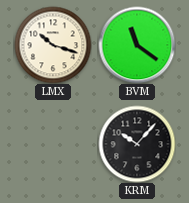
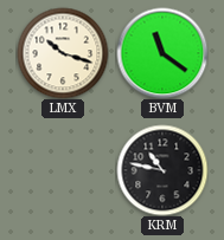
KRM: 10:07 -> 10:47
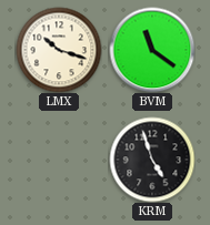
KRM: 10:47 -> 4:57
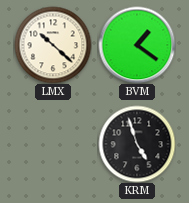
LMX: 10:18 -> 10:22
BVM: 11:21 -> 1:21
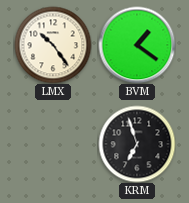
LMX: 10:22 -> 10:24
KRM: 4:57 -> 6:57
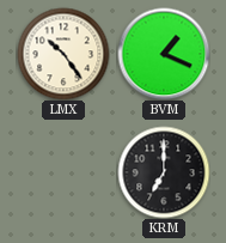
BVM: 1:21 -> 1:19
KRM: 6:57 -> 7:00
